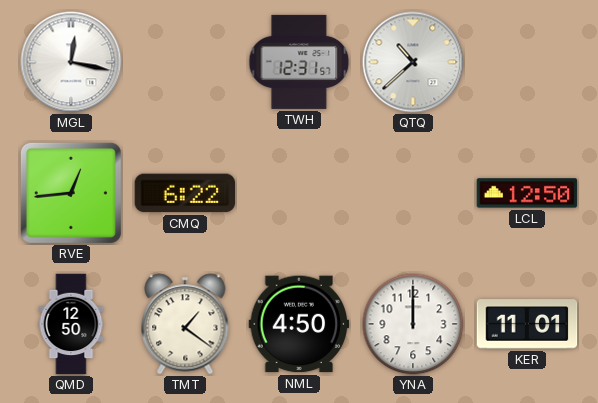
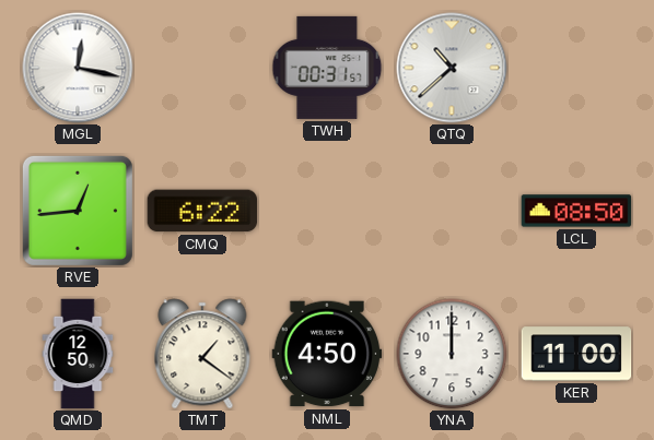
TWH: 12:31 -> 00:31
LCL: 12:50 -> 08:50
KER: 11:01 -> 11:00
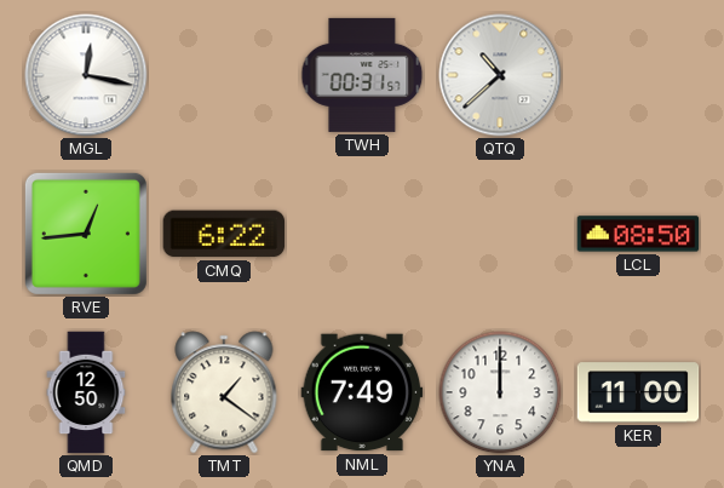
NML: 4:50 -> 7:49
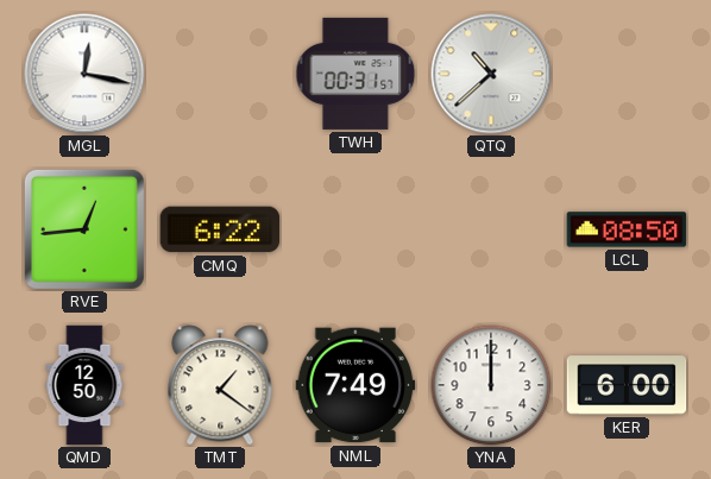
KER: 11:00 -> 6:00
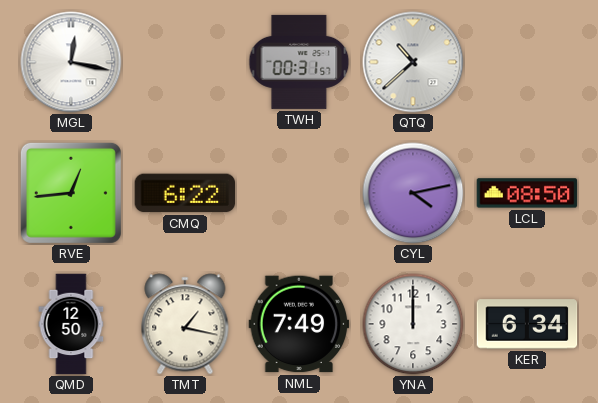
CYL: none -> 4:13
TMT: 1:21 -> 1:17
KER: 6:00 -> 6:34
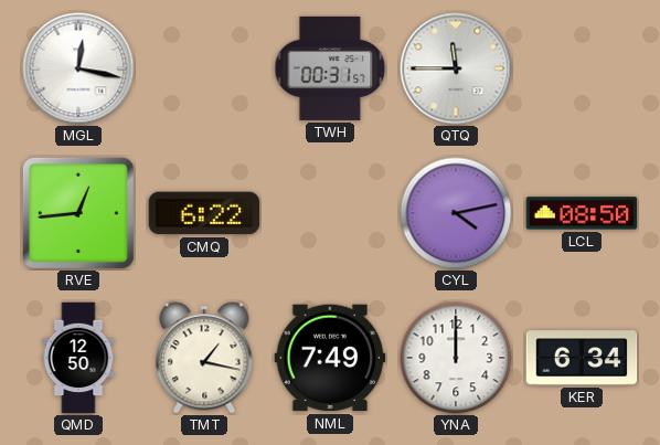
QTQ: 10:38 -> 11:45
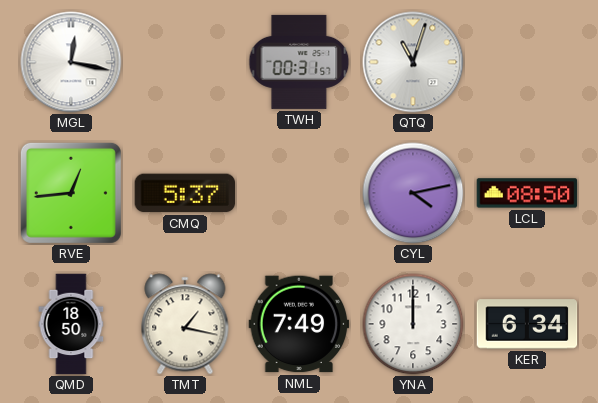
QTQ: 11:45 -> 11:03
CMQ: 6:22 -> 5:37
QMD: 12:50 -> 18:50
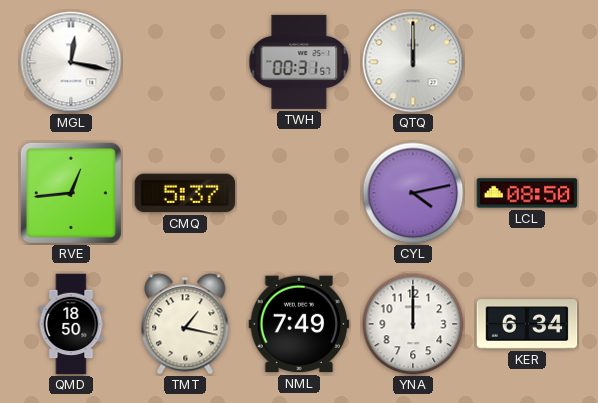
QTQ: 11:03 -> 12:00
